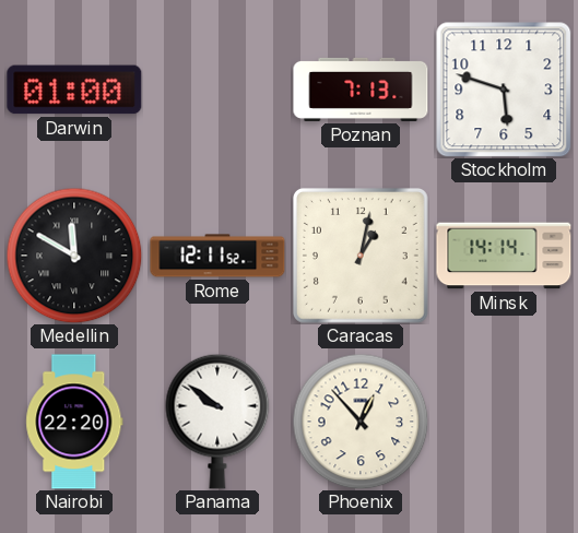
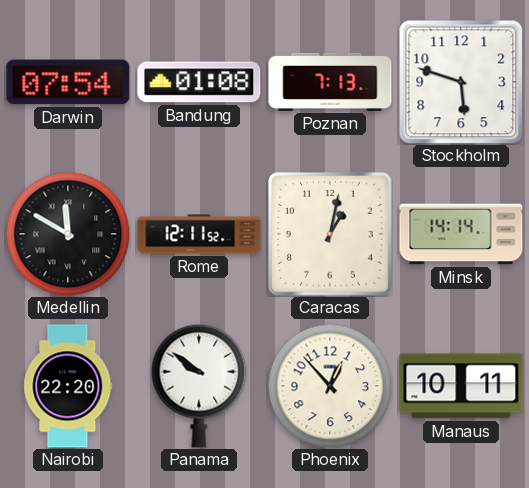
Darwin: 01:00 -> 07:54
Bandung: none -> 01:08
Manaus: none -> 10:11
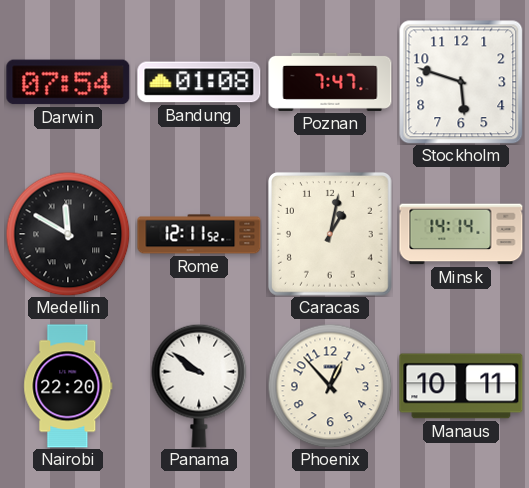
Poznan: 7:13 -> 7:47
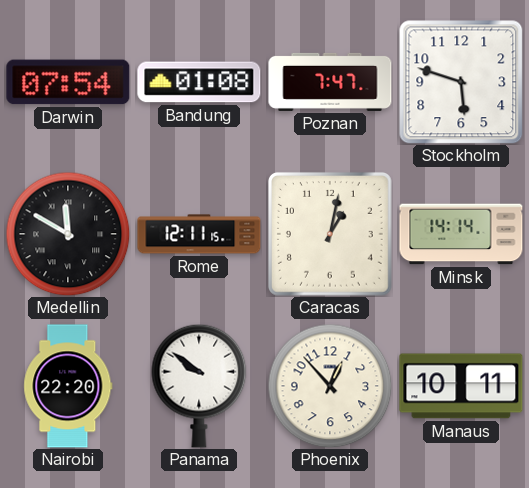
Rome: 12:11:52 -> 12:11:15
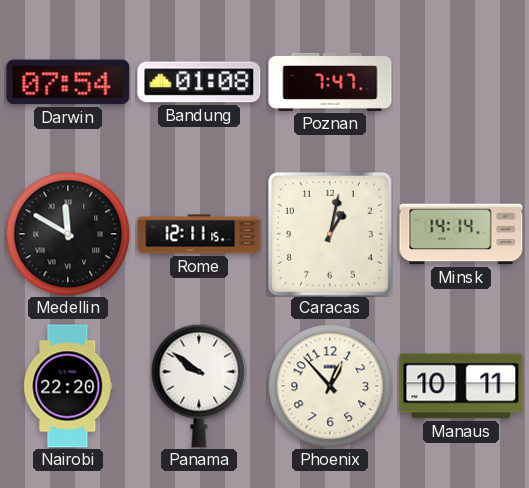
Stockholm: 5:48 -> none
